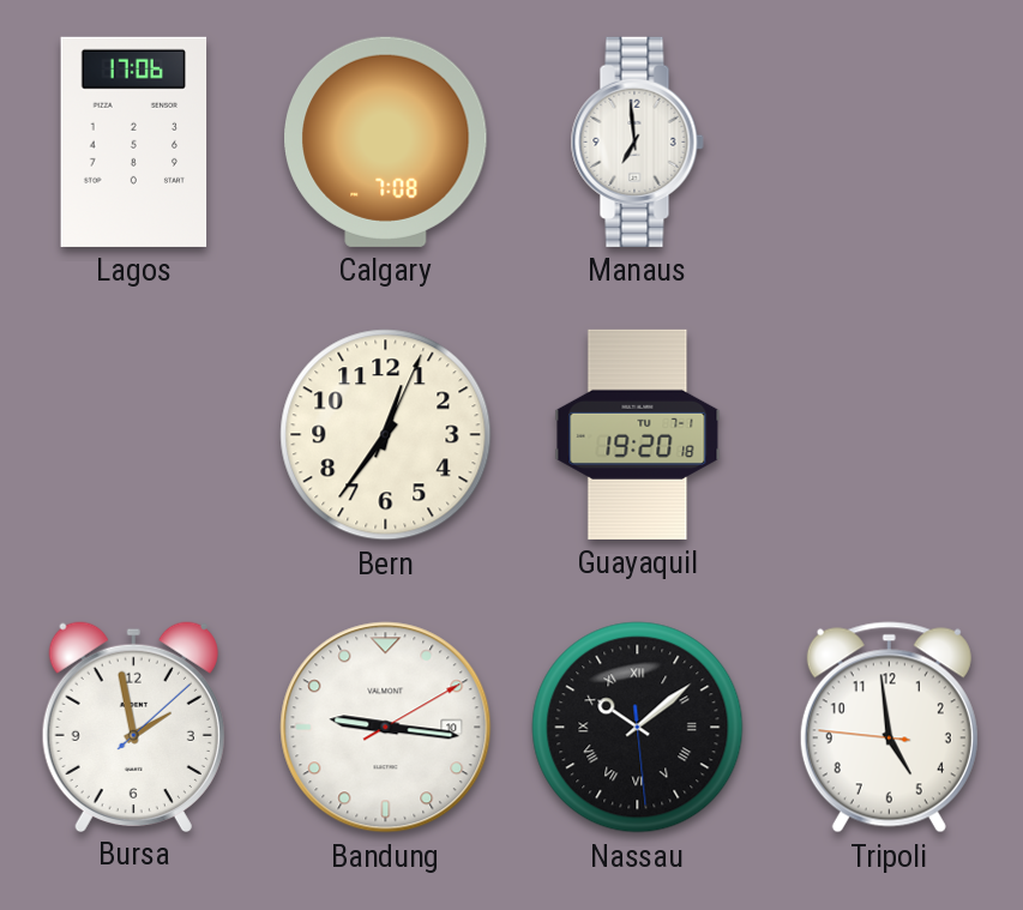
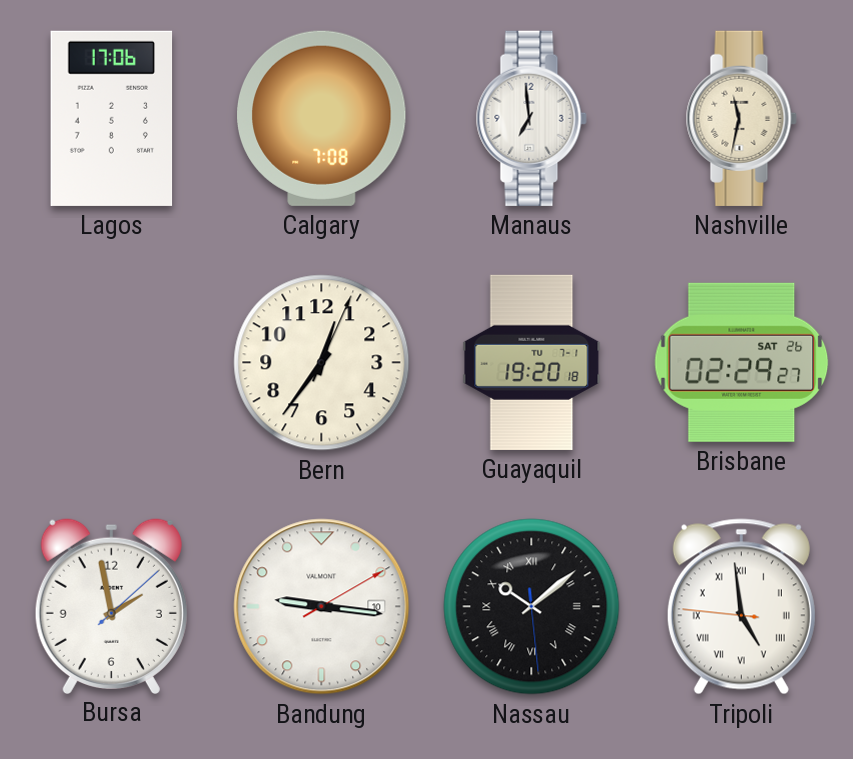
Nashville: none -> 11:32
Brisbane: none -> 02:29
Tripoli numerals: Arabic -> Roman
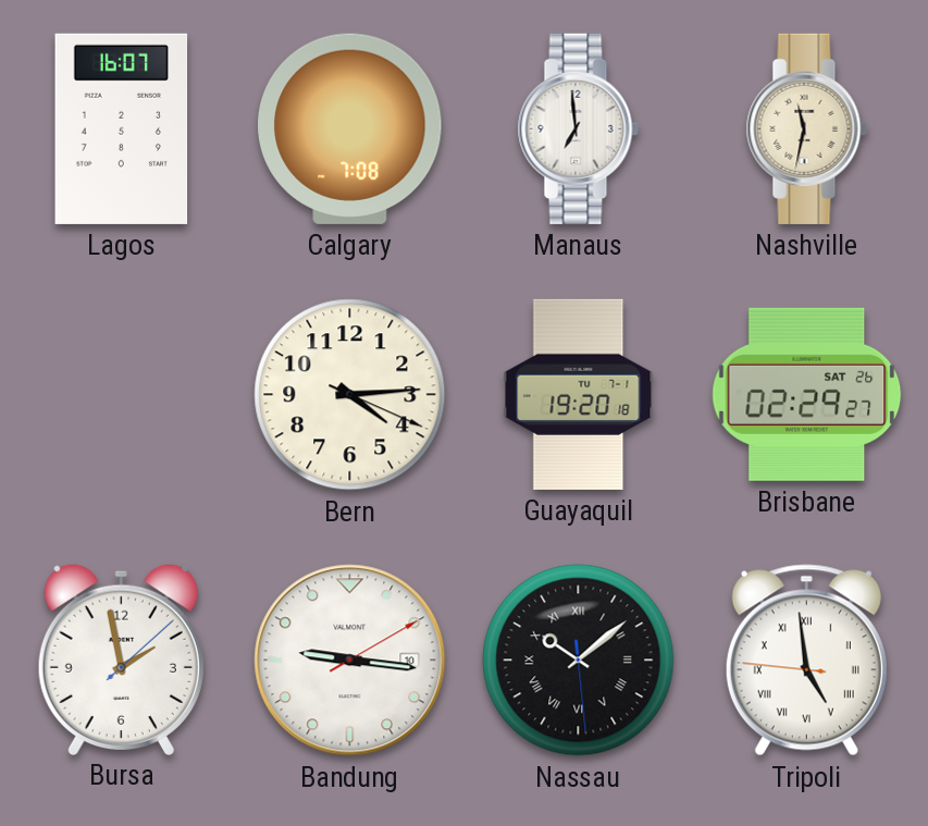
Lagos: 17:06 -> 16:07
Bern: 12:36 -> 4:14
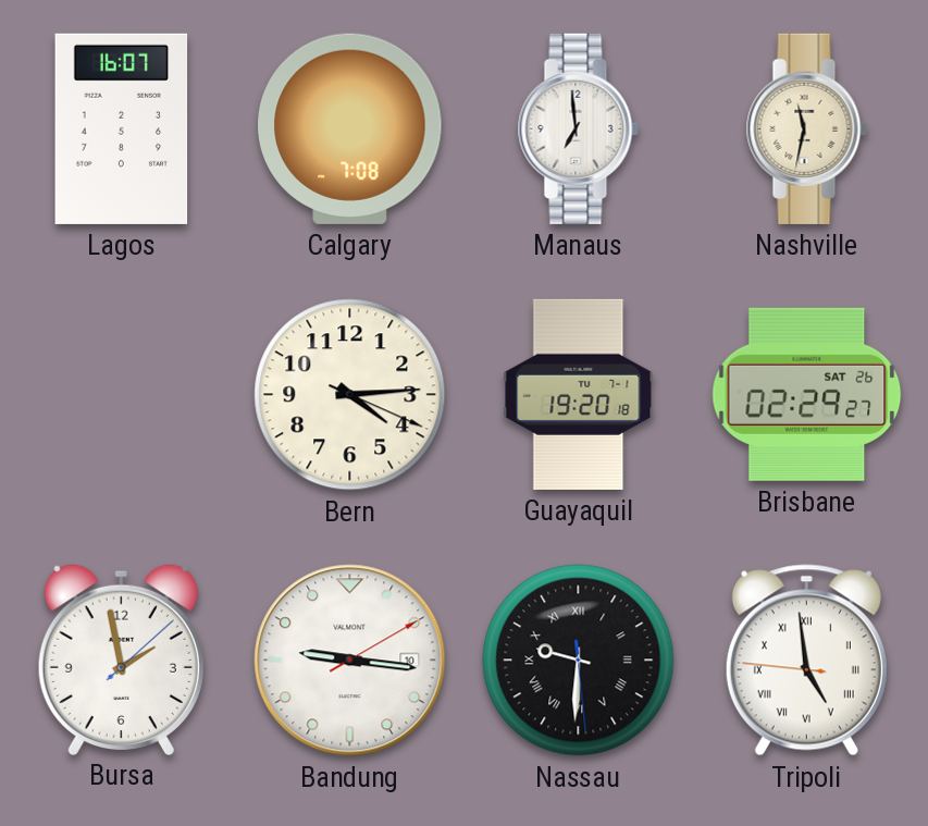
Nassau: 10:08 -> 9:30
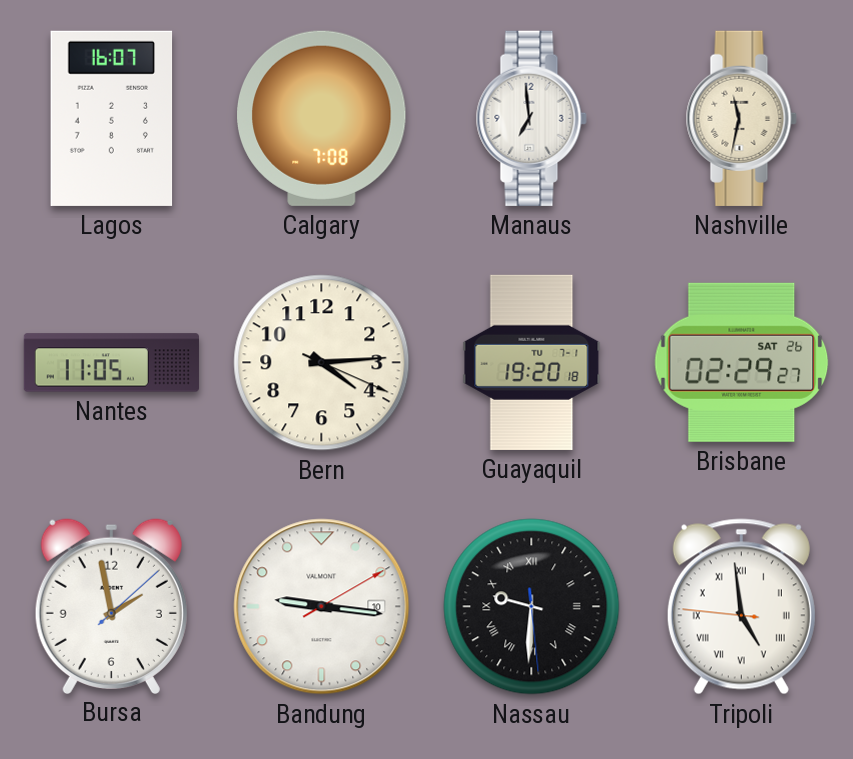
Nantes: none -> 11:05
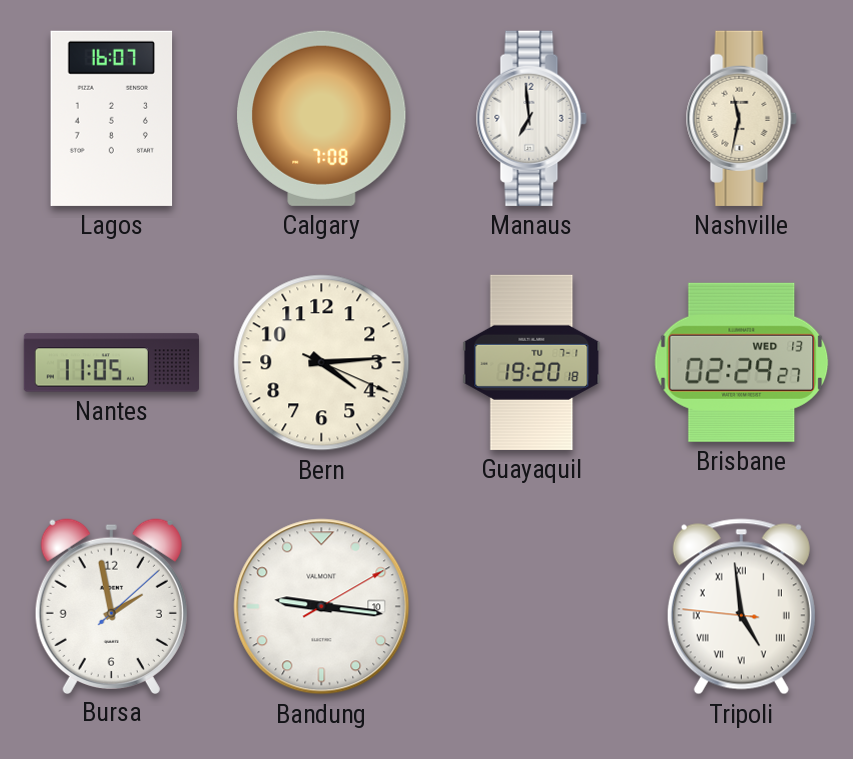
Brisbane date: SAT 26 -> WED 13
Nassau: 9:30 -> none
